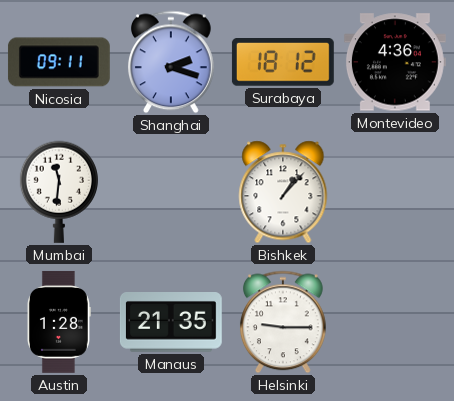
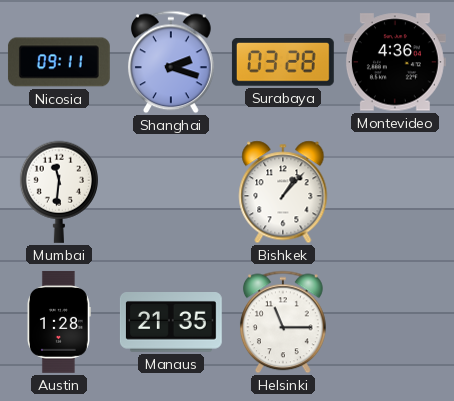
Surabaya: 18:12 -> 03:28
Helsinki: 9:15 -> 11:15
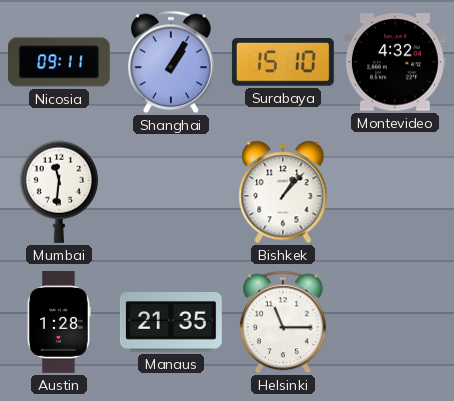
Shanghai: 2:18 -> 1:05
Surabaya: 03:28 -> 15:10
Montevideo: 4:36 -> 4:32
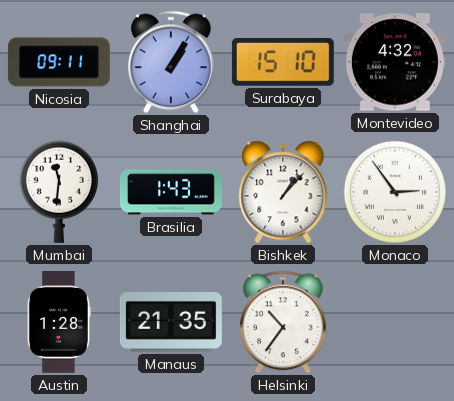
Brasilia: none -> 1:43
Monaco: none -> 2:54
Helsinki: 11:15 -> 10:36
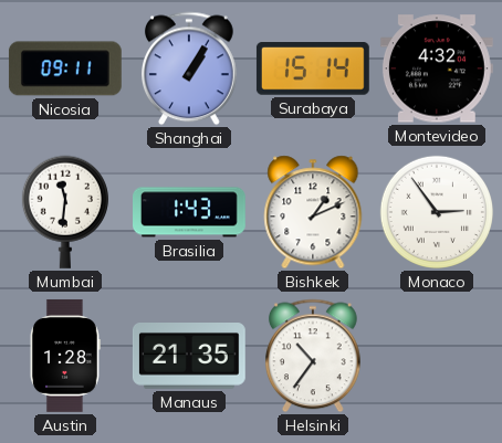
Surabaya: 15:10 -> 15:14
Bishkek: 1:07 -> 1:11
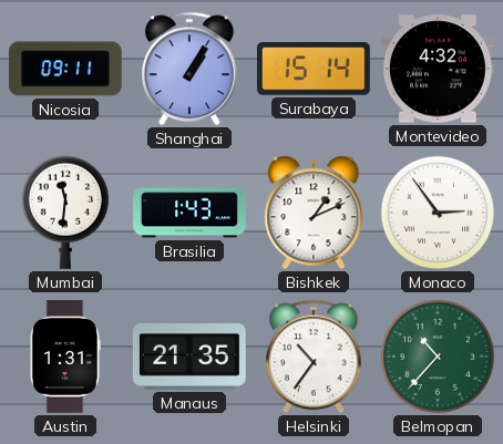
Austin: 1:28 -> 1:31
Belmopan: none -> 10:37
